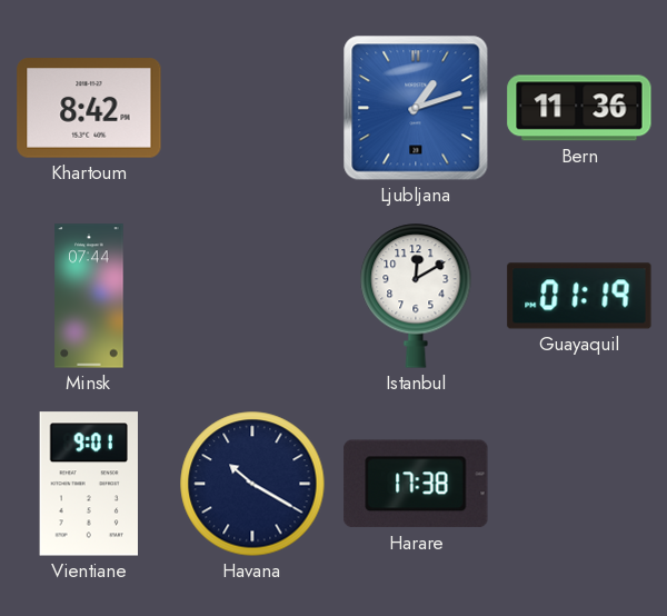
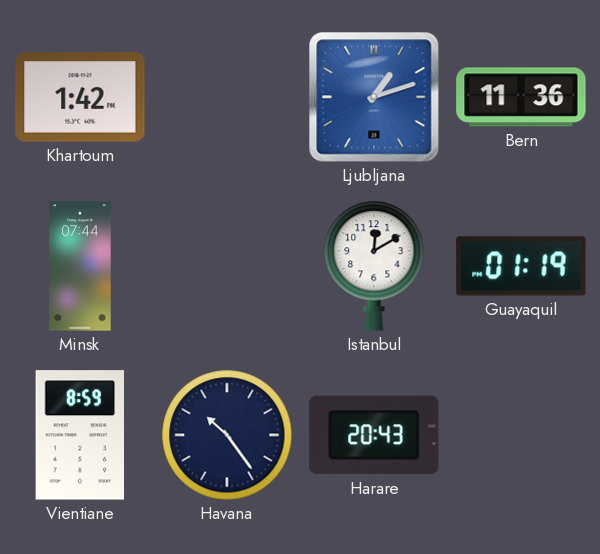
Khartoum: 8:42 -> 1:42
Vientiane: 9:01 -> 8:59
Havana: 10:20 -> 10:24
Harare: 17:38 -> 20:43
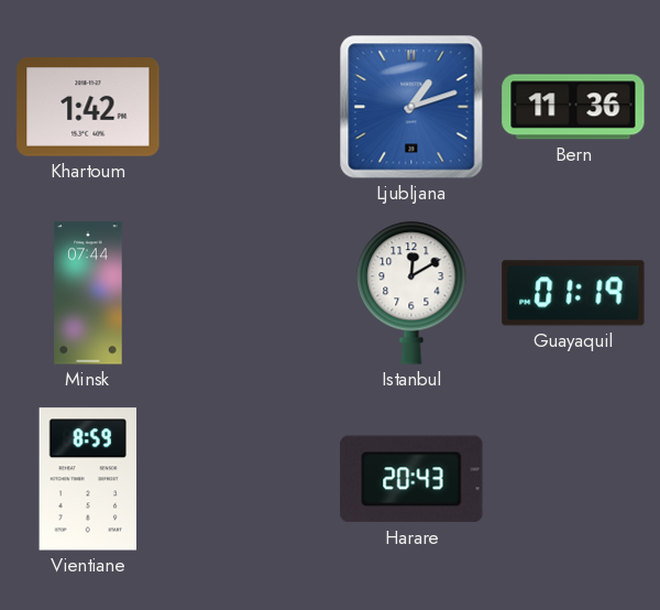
Havana: 10:24 -> none
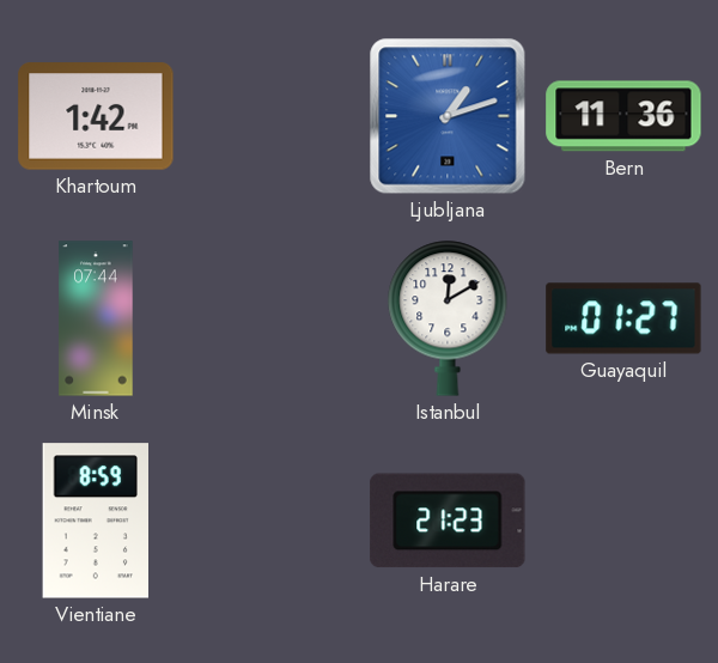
Guayaquil: 01:19 -> 01:27
Harare: 20:43 -> 21:23
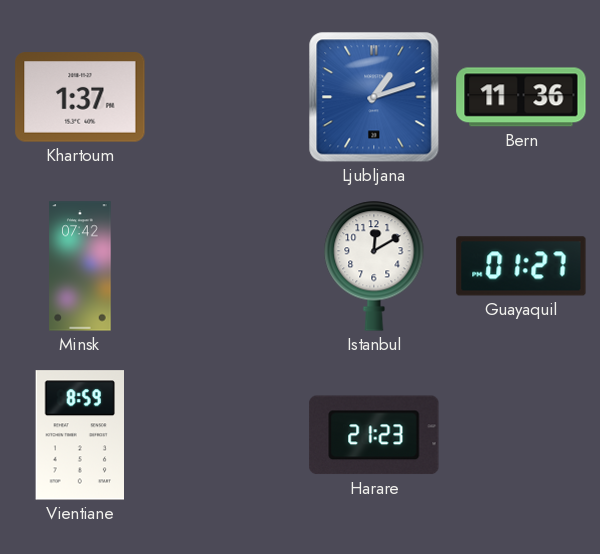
Khartoum: 1:42 -> 1:37
Minsk: 07:44 -> 07:42
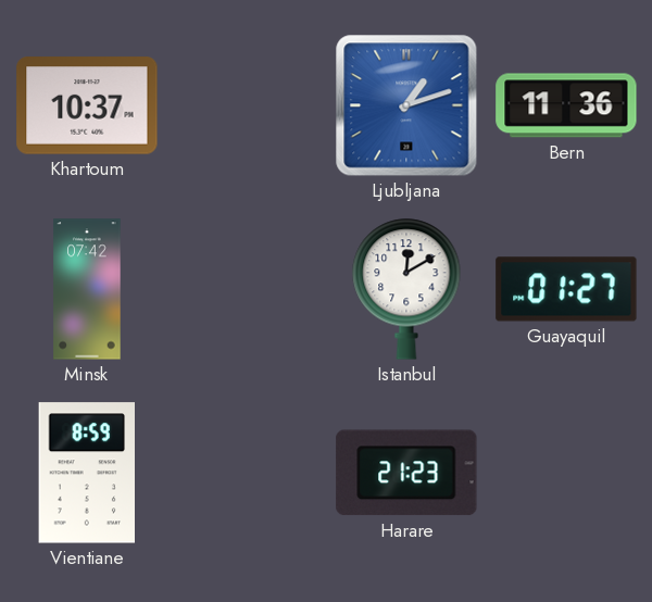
Khartoum: 1:37 -> 10:37
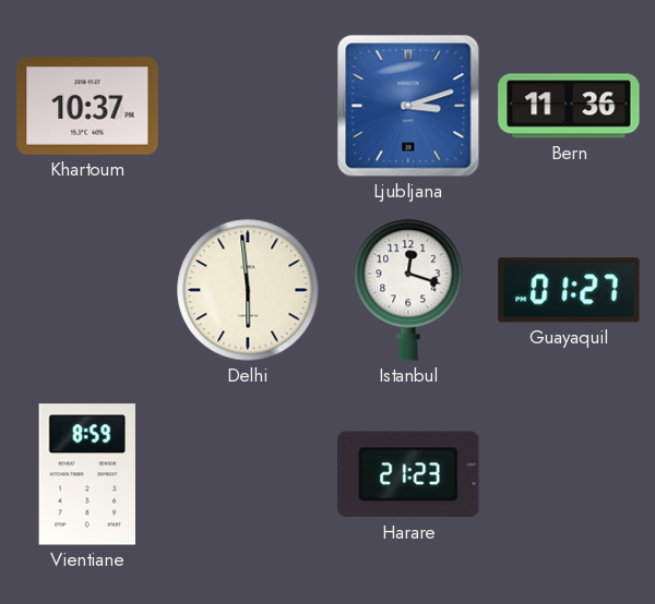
Ljubljana: 1:12 -> 3:12
Minsk: 07:42 -> none
Delhi: none -> 5:59
Istanbul: 12:10 -> 12:18
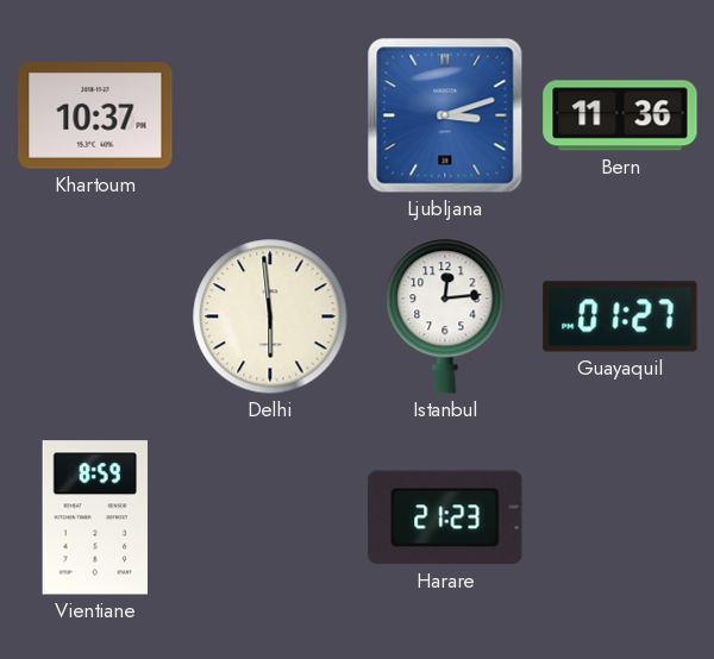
Istanbul: 12:18 -> 12:14
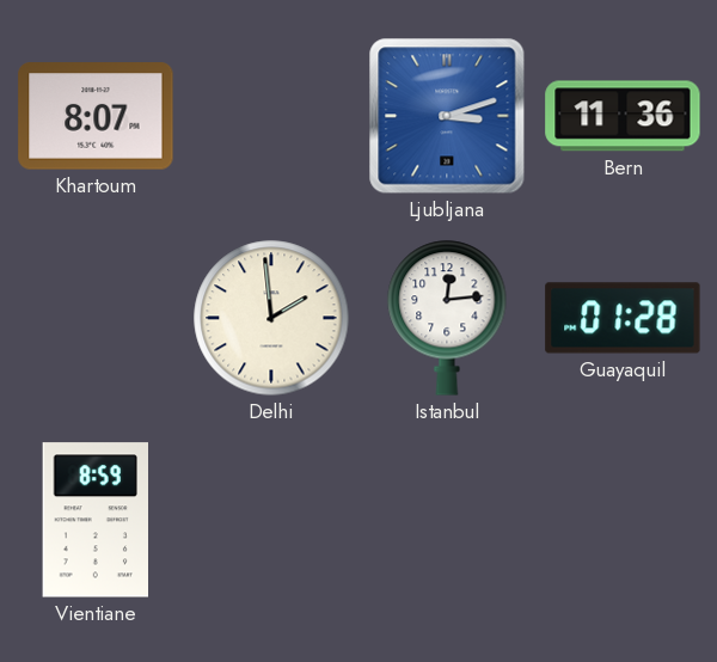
Khartoum: 10:37 -> 8:07
Delhi: 5:59 -> 1:59
Guayaquil: 01:27 -> 01:28
Harare: 21:23 -> none
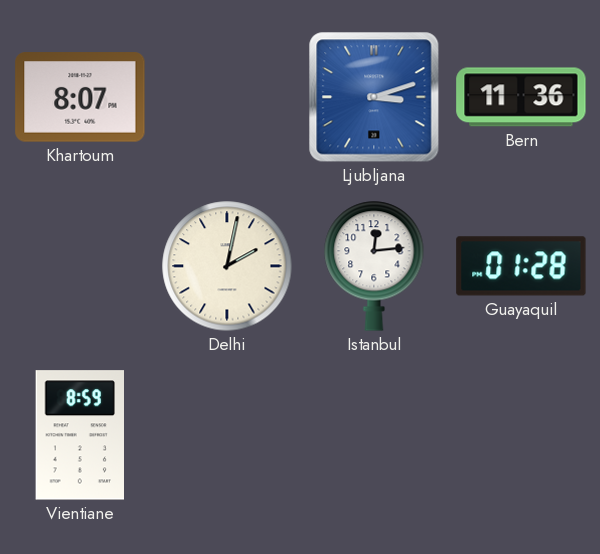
Delhi: 1:59 -> 2:02
